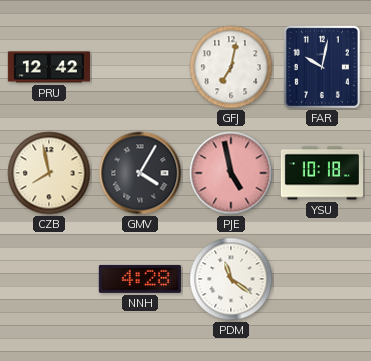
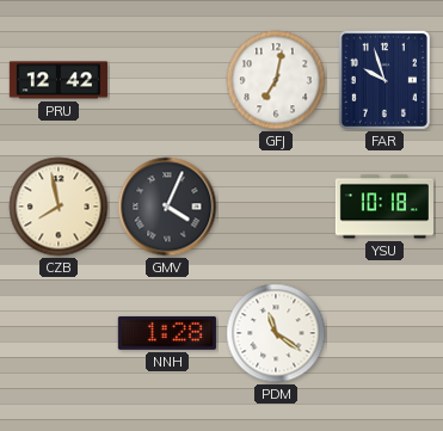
FAR: 10:02 -> 9:57
GMV: 4:05 -> 4:04
PJE: 4:58 -> none
NNH: 4:28 -> 1:28
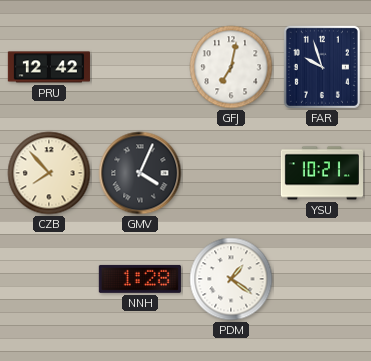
CZB: 7:58 -> 7:53
YSU: 10:18 -> 10:21
PDM: 11:21 -> 1:21
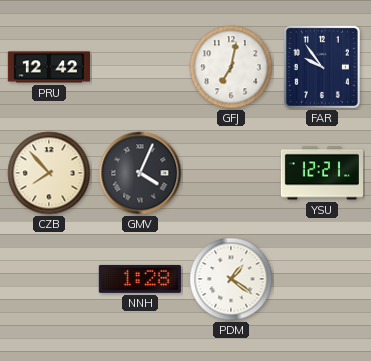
FAR: 9:57 -> 9:54
YSU: 10:21 -> 12:21
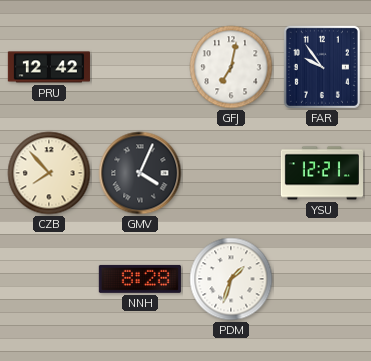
NNH: 1:28 -> 8:28
PDM: 1:21 -> 1:33
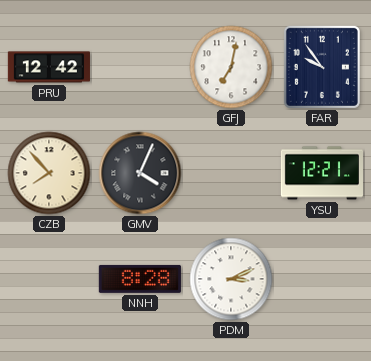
PDM: 1:33 -> 3:11
